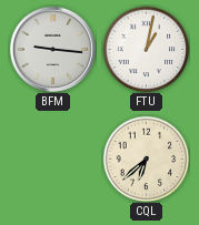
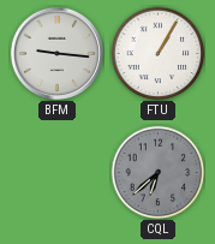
FTU: 1:02 -> 1:05
CQL dial: cream -> grey
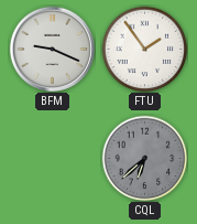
BFM: 9:16 -> 9:19
FTU: 1:05 -> 1:54
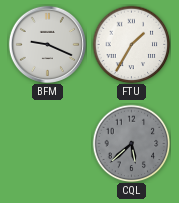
FTU: 1:54 -> 1:35
CQL: 6:38 -> 5:38
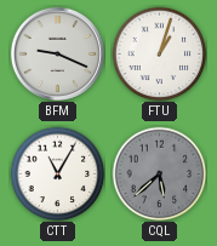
FTU: 1:35 -> 1:03
CTT: none -> 11:05
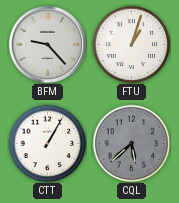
BFM: 9:19 -> 9:23
CTT: 11:05 -> 1:05
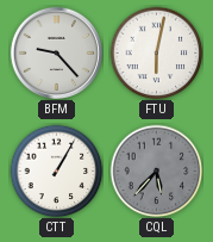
FTU: 1:03 -> 6:02
CQL: 5:38 -> 5:37
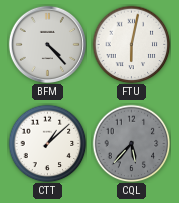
BFM: 9:23 -> 4:23
CTT: 1:05 -> 1:08
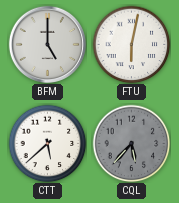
BFM: 4:23 -> 5:00
CTT: 1:08 -> 5:38
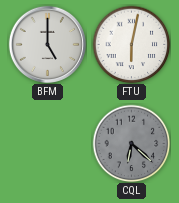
CTT: 5:38 -> none
CQL: 5:37 -> 6:22
